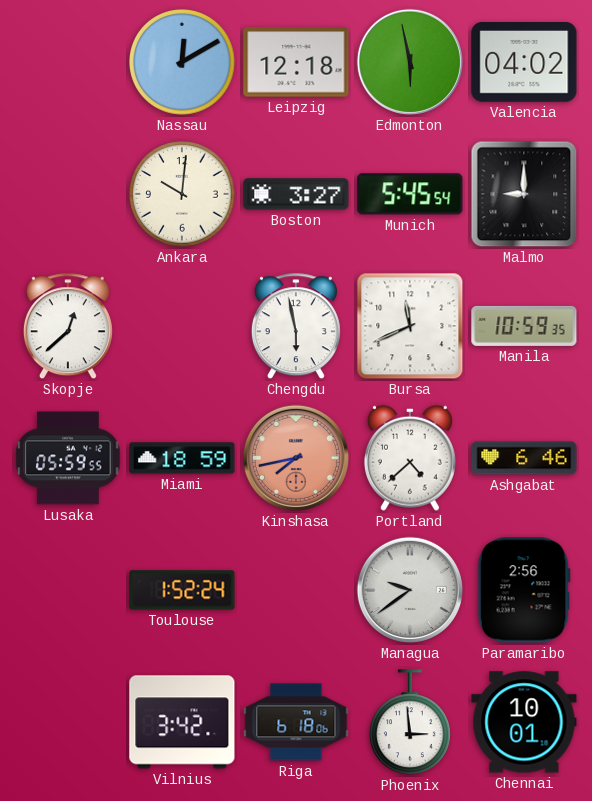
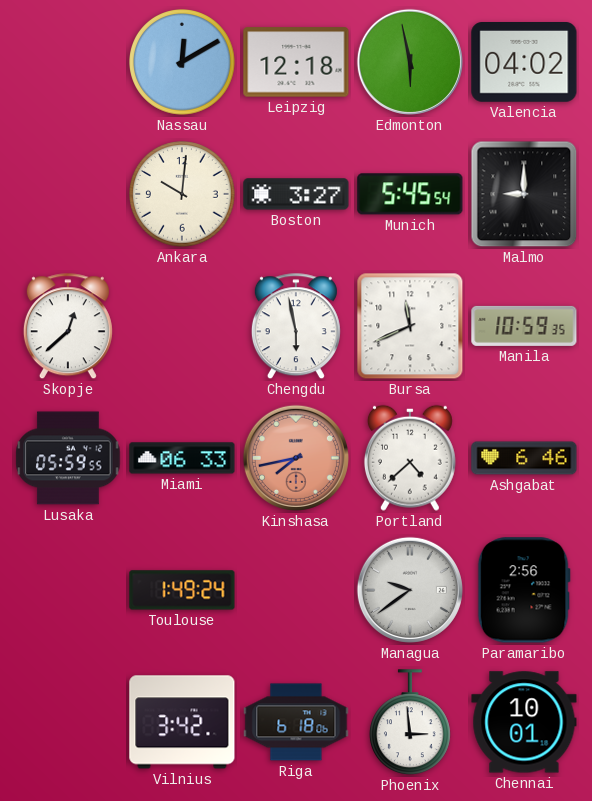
Miami: 18:59 -> 06:33
Toulouse: 1:52 -> 1:49
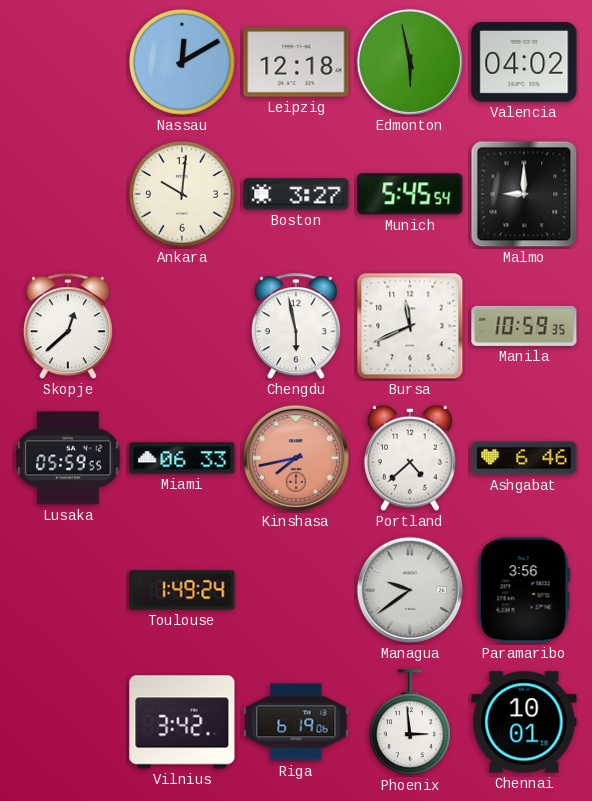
Paramaribo: 2:56 -> 3:56
Riga: 6:18 -> 6:19
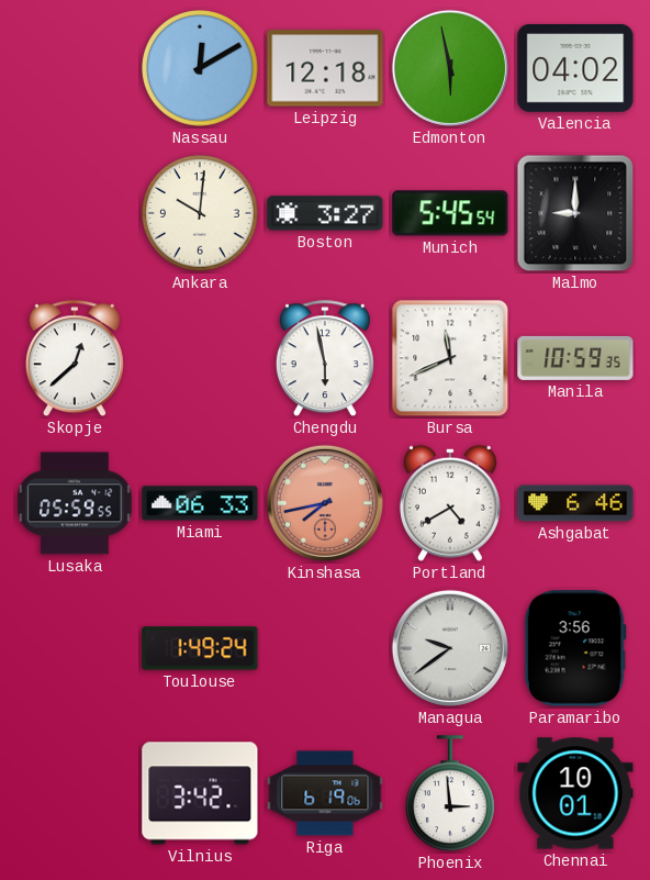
Portland: 4:38 -> 4:40
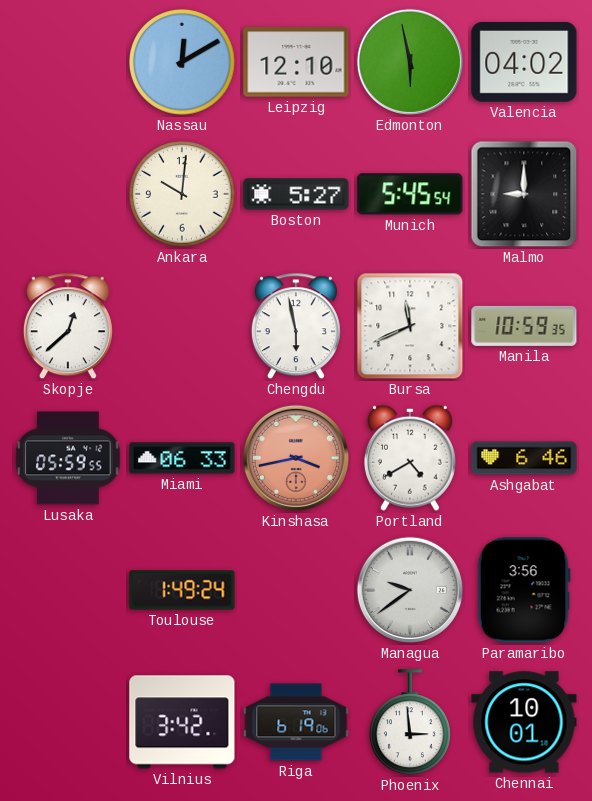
Leipzig: 12:18 -> 12:10
Boston: 3:27 -> 5:27
Kinshasa: 7:43 -> 3:43
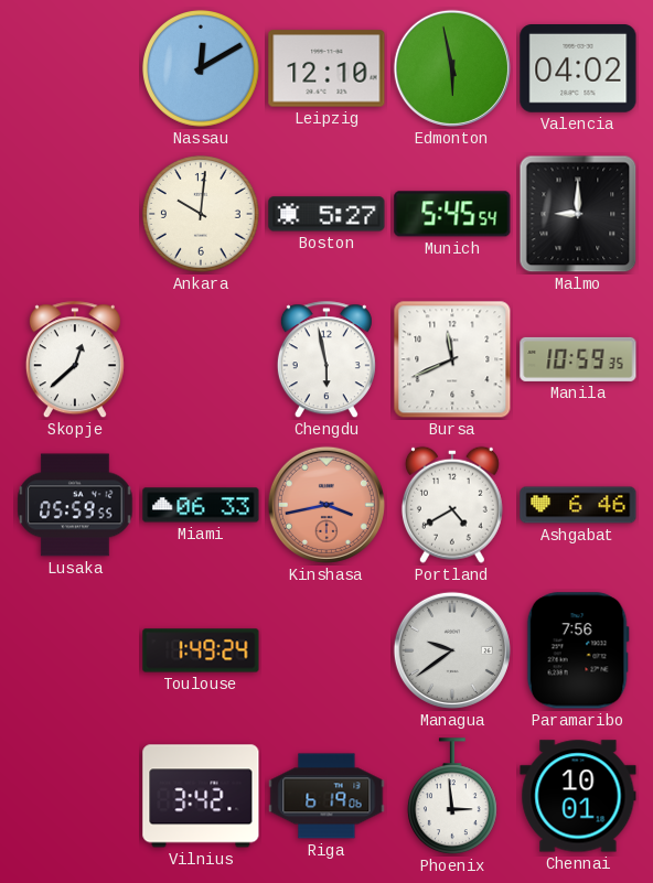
Paramaribo: 3:56 -> 7:56
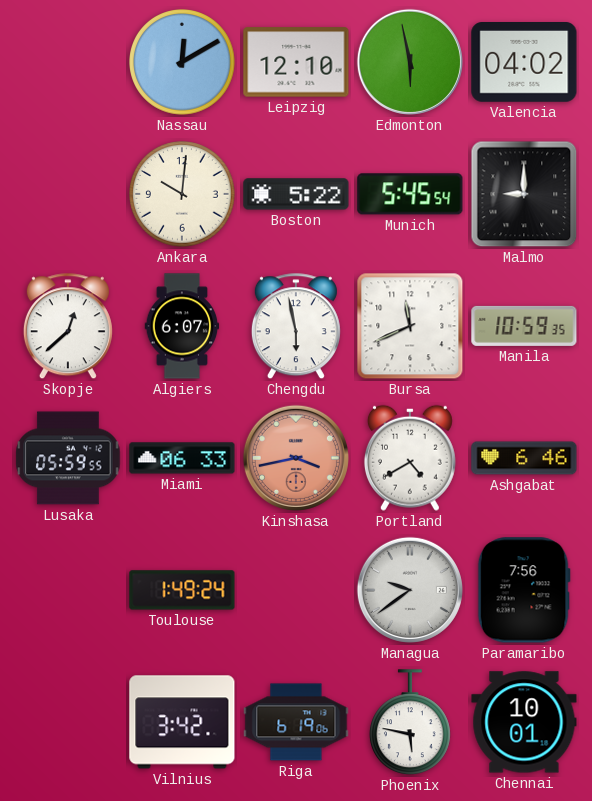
Boston: 5:27 -> 5:22
Algiers: none -> 6:07
Phoenix: 2:59 -> 5:47
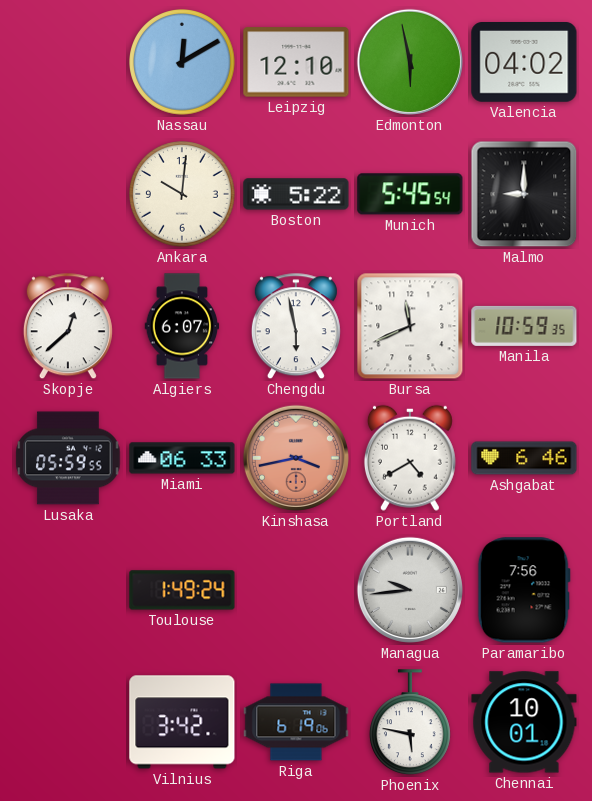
Managua: 9:39 -> 9:44
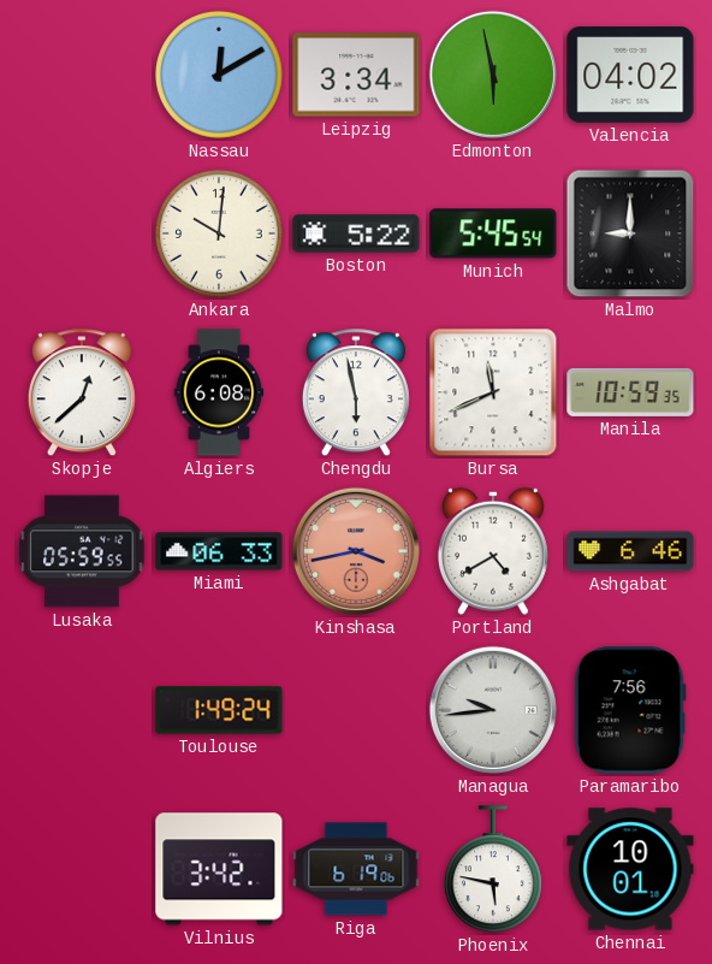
Leipzig: 12:10 -> 3:34
Algiers: 6:07 -> 6:08
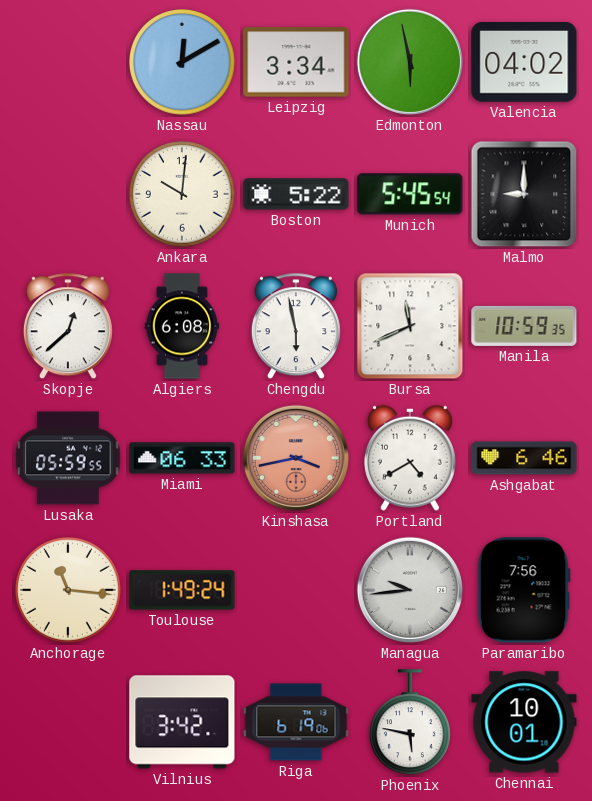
Anchorage: none -> 11:16
